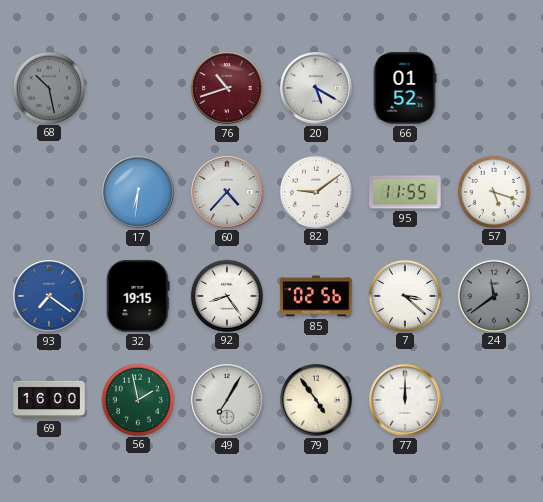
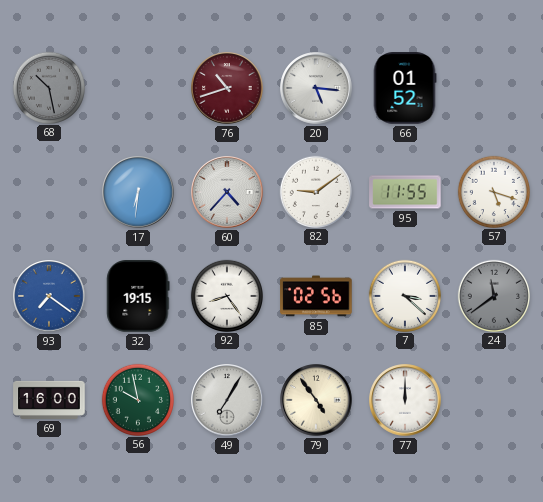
20: 5:20 -> 5:16
56: 1:58 -> 9:58
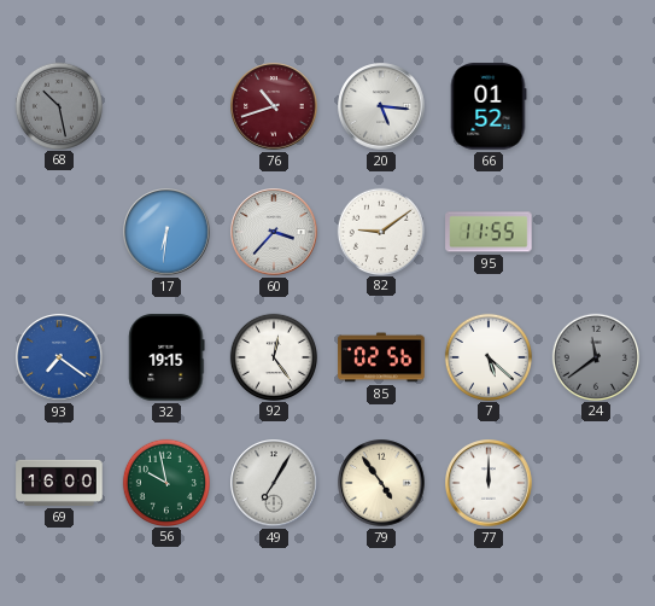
60: 4:37 -> 3:37
57: 5:18 -> none
92: 8:24 -> 12:24
7: 3:22 -> 5:22
